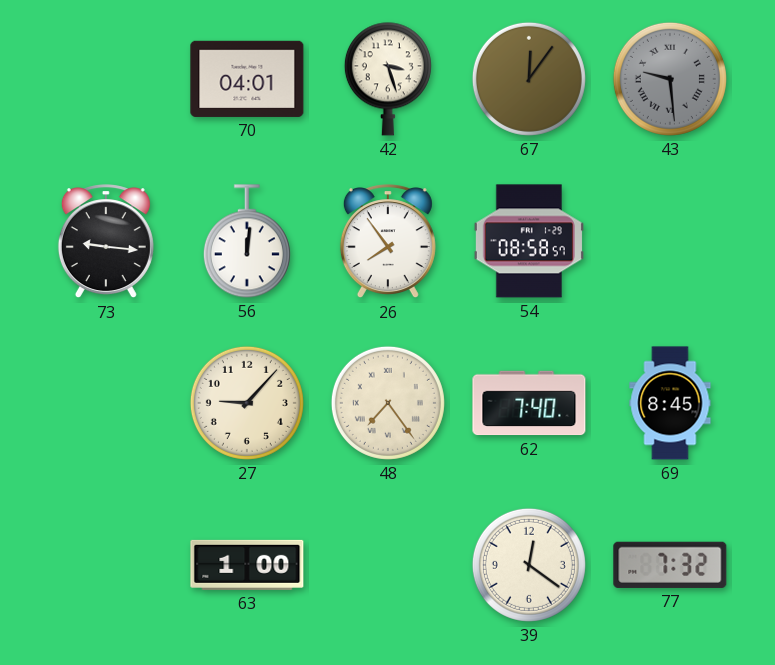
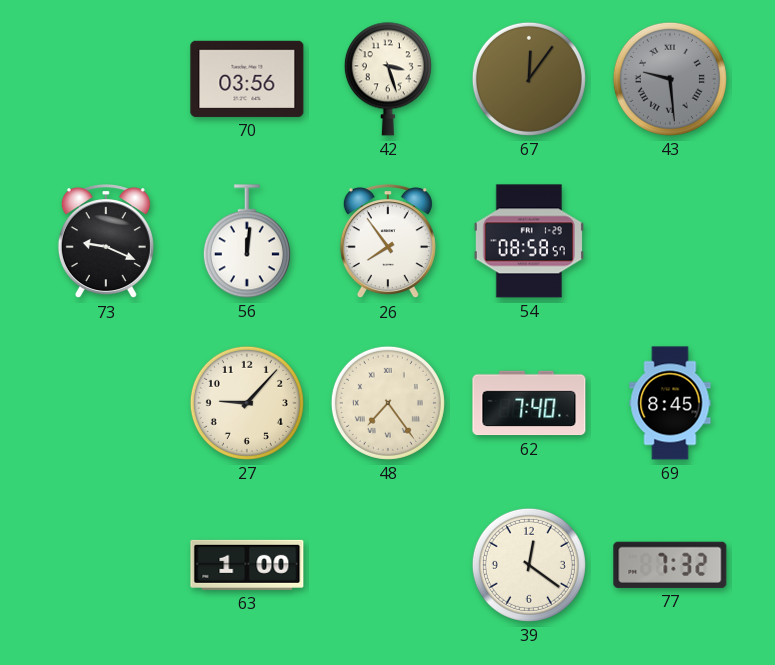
70: 04:01 -> 03:56
73: 9:16 -> 9:19
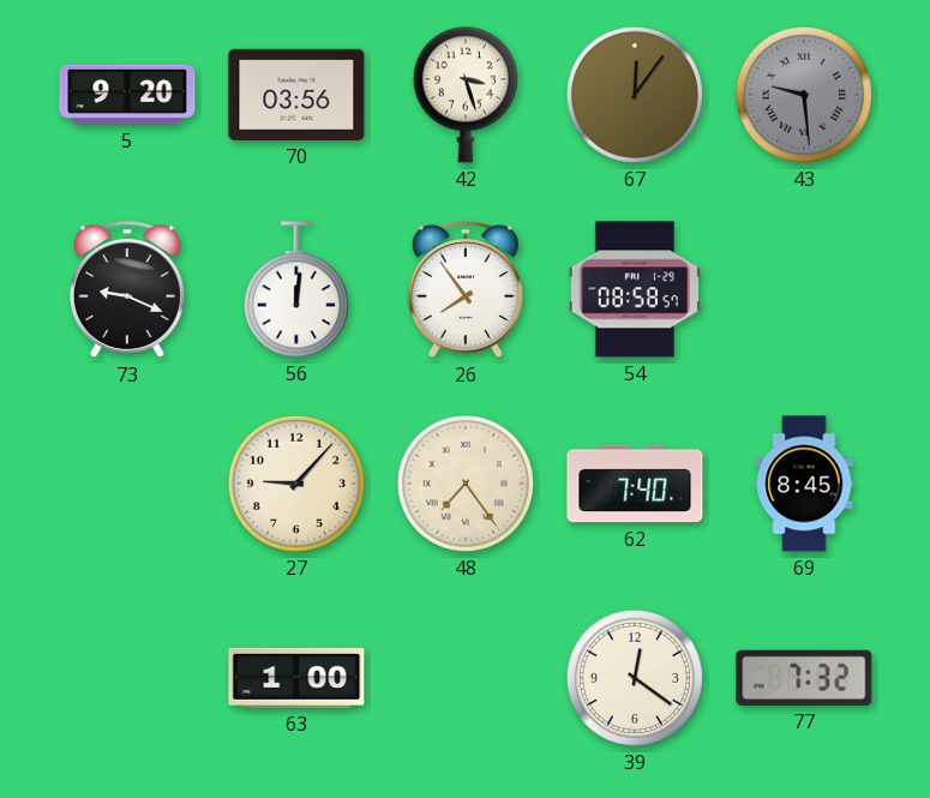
5: none -> 9:20
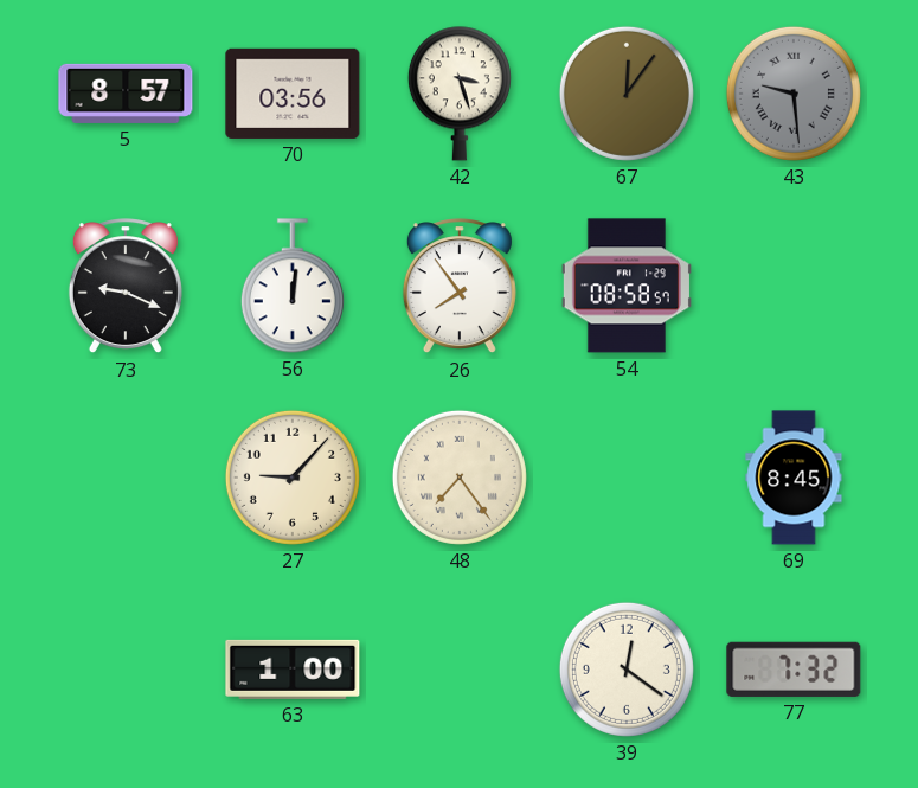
5: 9:20 -> 8:57
62: 7:40 -> none
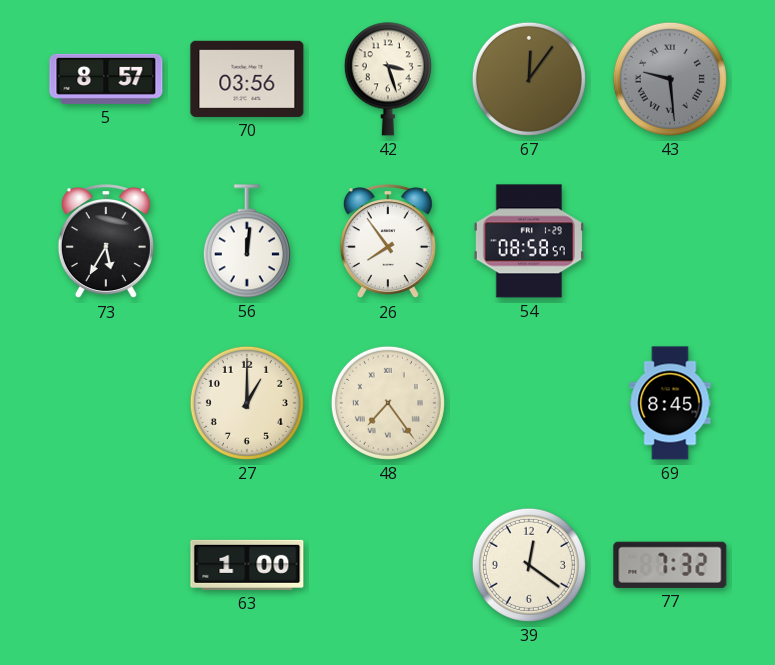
73: 9:19 -> 5:35
27: 9:07 -> 1:00
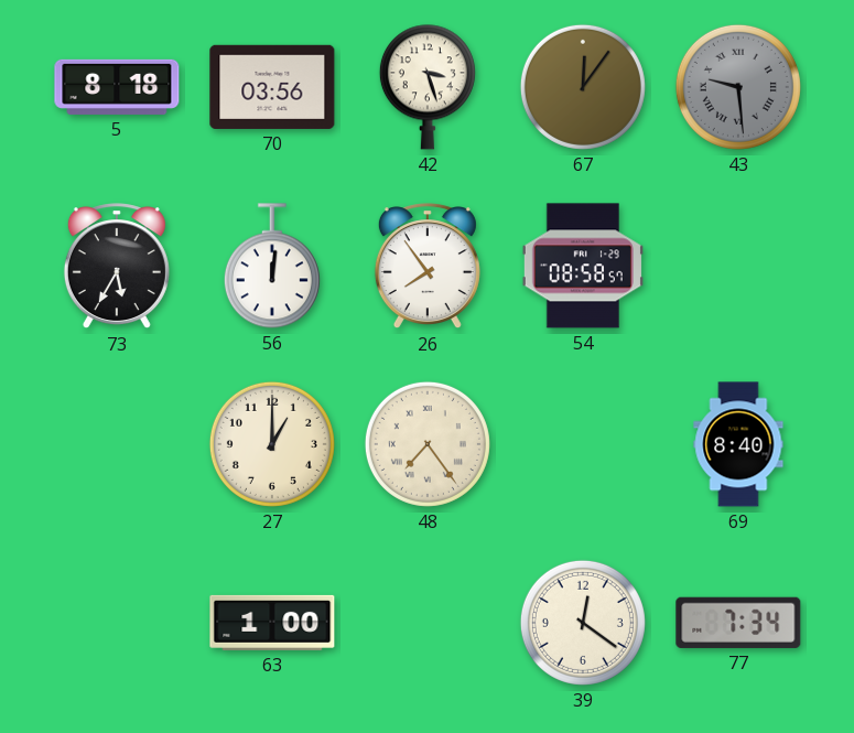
5: 8:57 -> 8:18
69: 8:45 -> 8:40
77: 7:32 -> 7:34
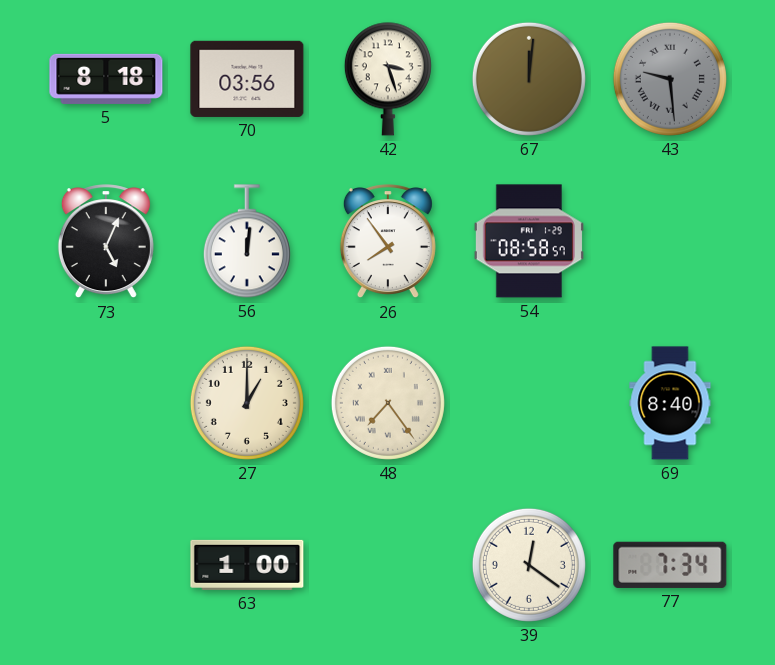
67: 12:06 -> 12:01
73: 5:35 -> 5:04
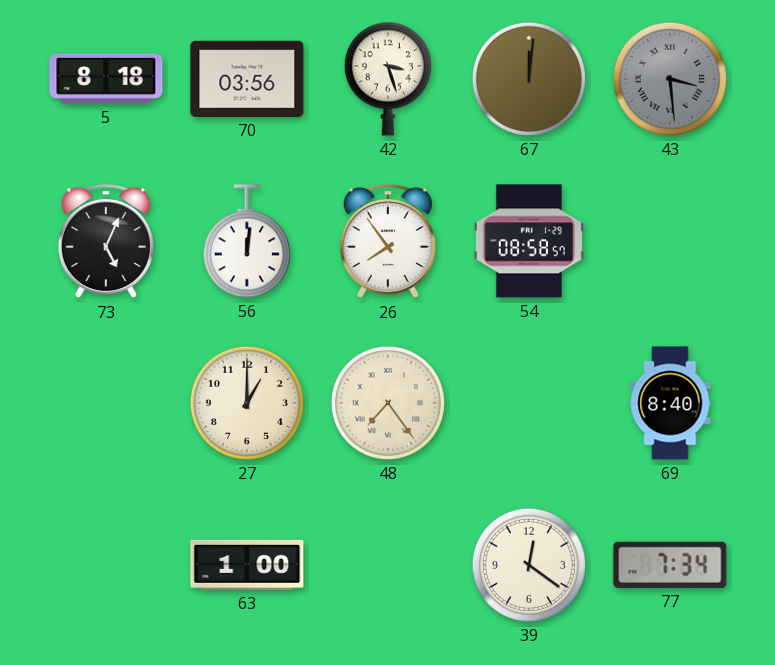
43: 9:29 -> 3:29
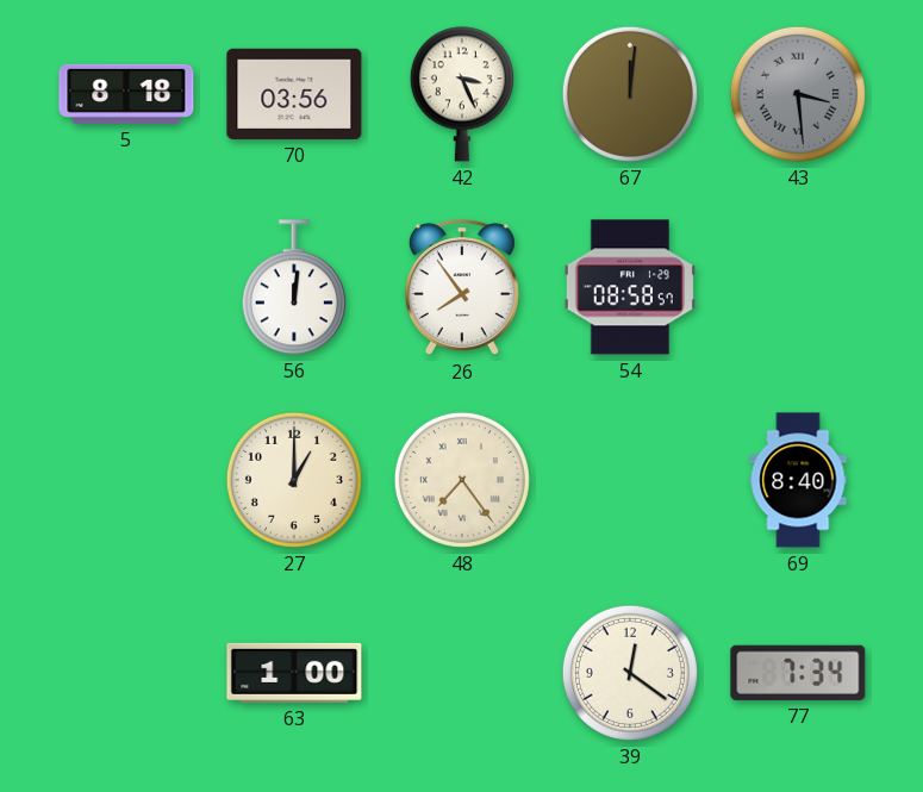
42: 3:27 -> 3:26
73: 5:04 -> none
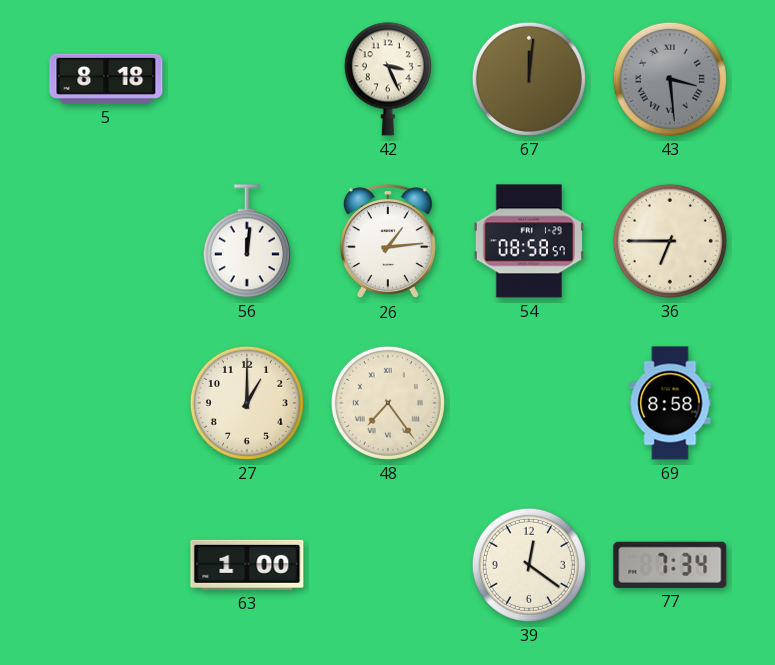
70: 03:56 -> none
26: 7:54 -> 1:14
36: none -> 6:45
69: 8:40 -> 8:58
